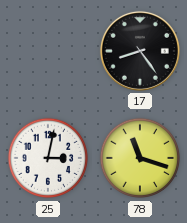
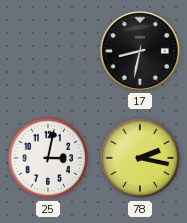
17: 8:24 -> 8:32
78: 11:18 -> 2:17
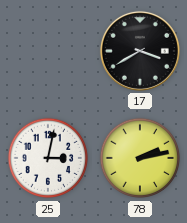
17: 8:32 -> 3:40
78: 2:17 -> 2:13
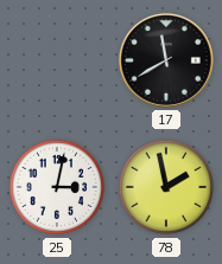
17: 3:40 -> 11:40
78: 2:13 -> 1:58
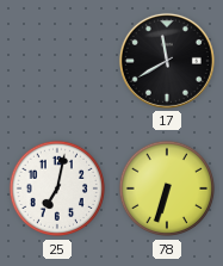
25: 3:02 -> 7:02
78: 1:58 -> 6:33
